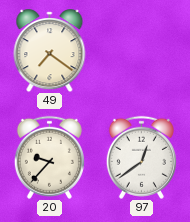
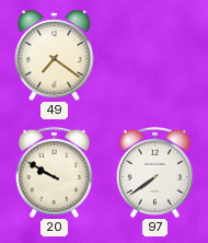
20: 9:37 -> 9:50
97: 12:39 -> 7:39
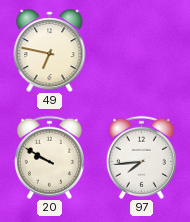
49: 7:21 -> 6:47
97: 7:39 -> 7:44
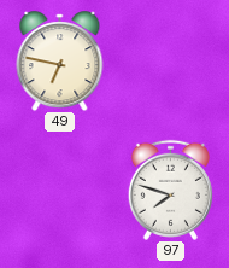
20: 9:50 -> none
97: 7:44 -> 7:48
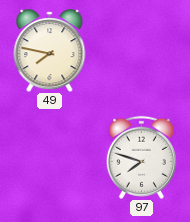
49: 6:47 -> 7:47
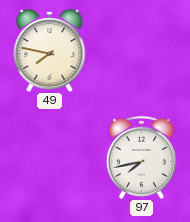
97: 7:48 -> 7:43
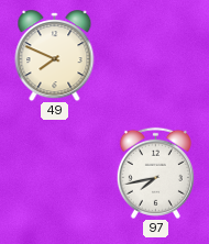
49: 7:47 -> 7:49
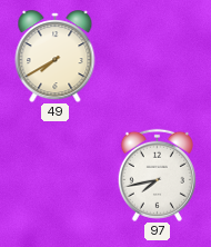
49: 7:49 -> 7:40
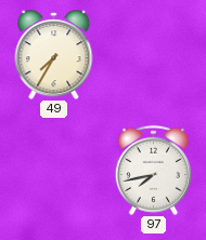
49: 7:40 -> 7:35
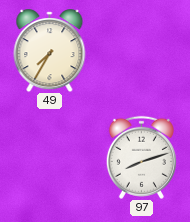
97: 7:43 -> 8:12
